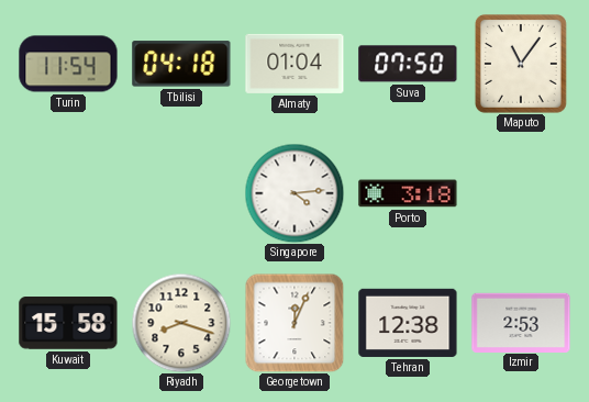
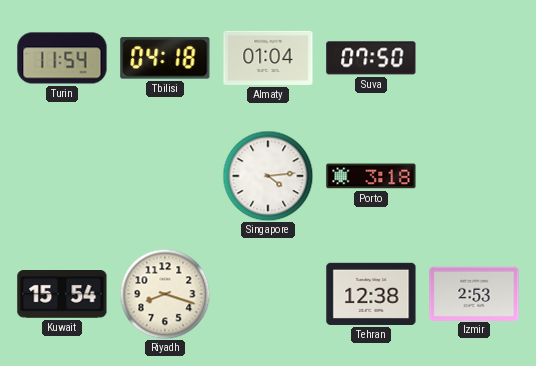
Maputo: 11:06 -> none
Kuwait: 15:58 -> 15:54
Georgetown: 12:04 -> none
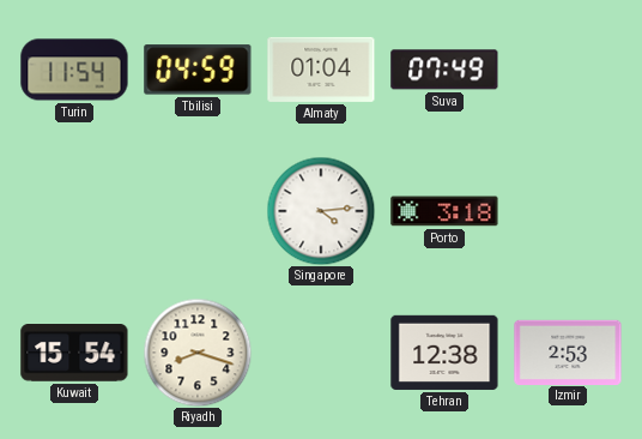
Tbilisi: 04:18 -> 04:59
Suva: 07:50 -> 07:49
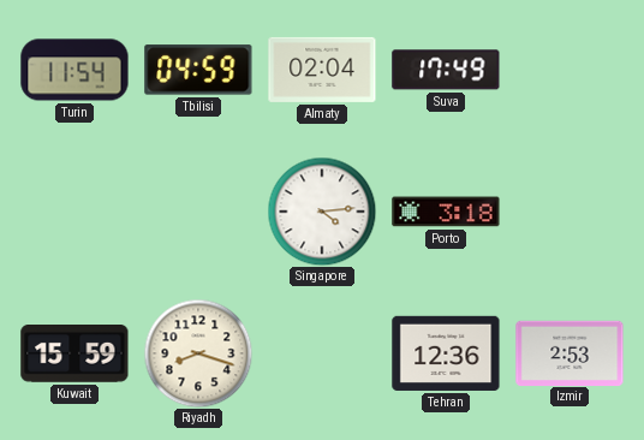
Almaty: 01:04 -> 02:04
Suva: 07:49 -> 17:49
Kuwait: 15:54 -> 15:59
Tehran: 12:38 -> 12:36
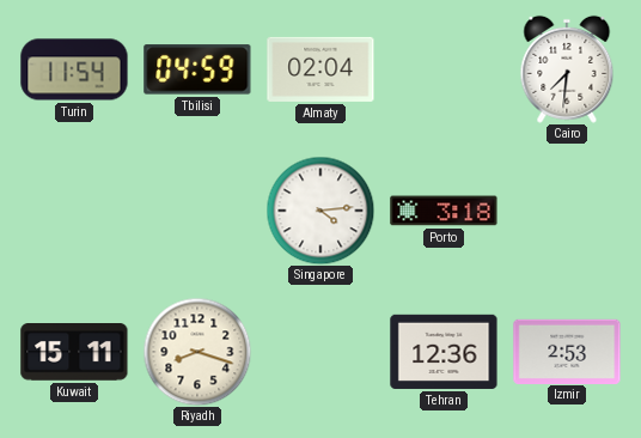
Suva: 17:49 -> none
Cairo: none -> 7:31
Kuwait: 15:59 -> 15:11
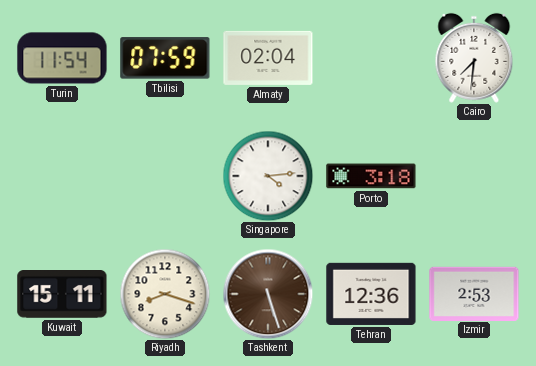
Tbilisi: 04:59 -> 07:59
Tashkent: none -> 5:27
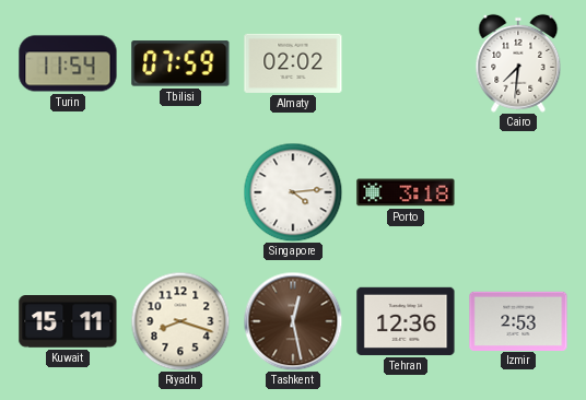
Almaty: 02:04 -> 02:02
Tashkent: 5:27 -> 12:28
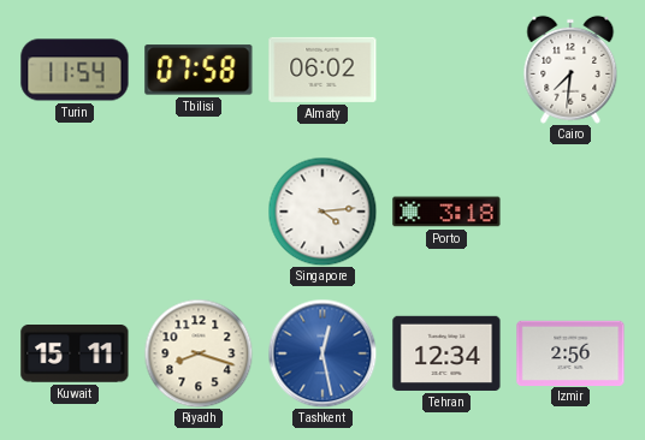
Tbilisi: 07:59 -> 07:58
Almaty: 02:02 -> 06:02
Tashkent dial: brown -> blue
Tehran: 12:36 -> 12:34
Izmir: 2:53 -> 2:56
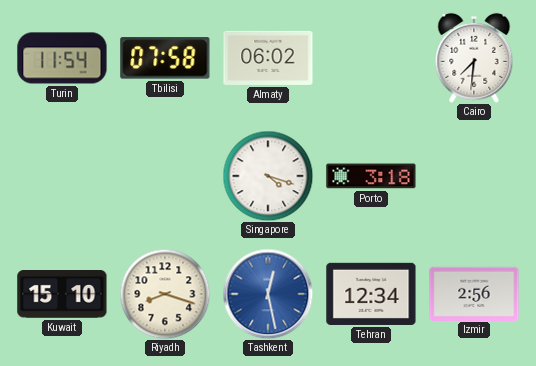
Singapore: 4:14 -> 4:18
Kuwait: 15:11 -> 15:10
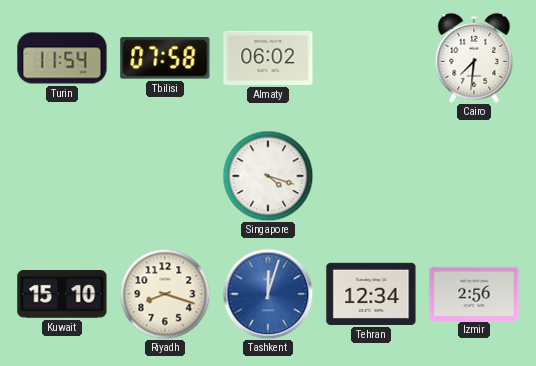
Porto: 3:18 -> none
Tashkent: 12:28 -> 12:03
